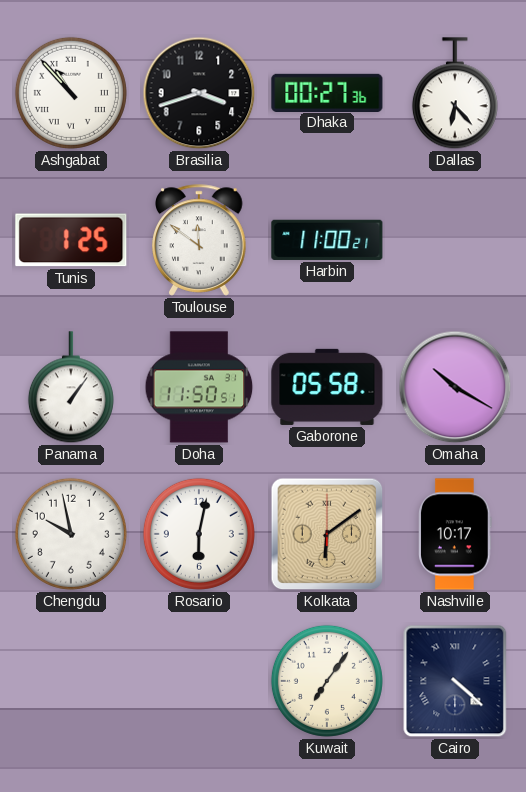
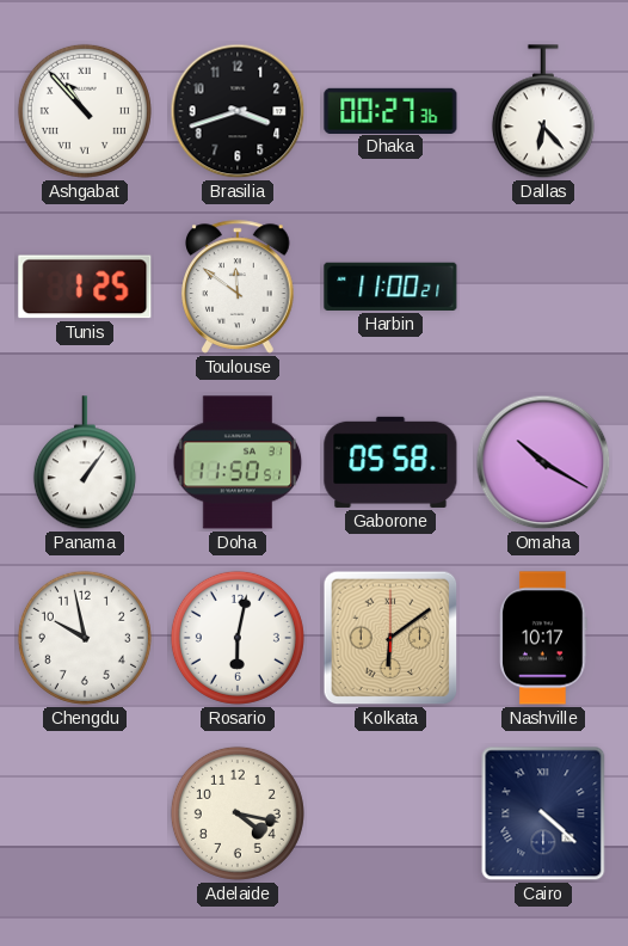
Adelaide: none -> 4:17
Kuwait: 7:06 -> none
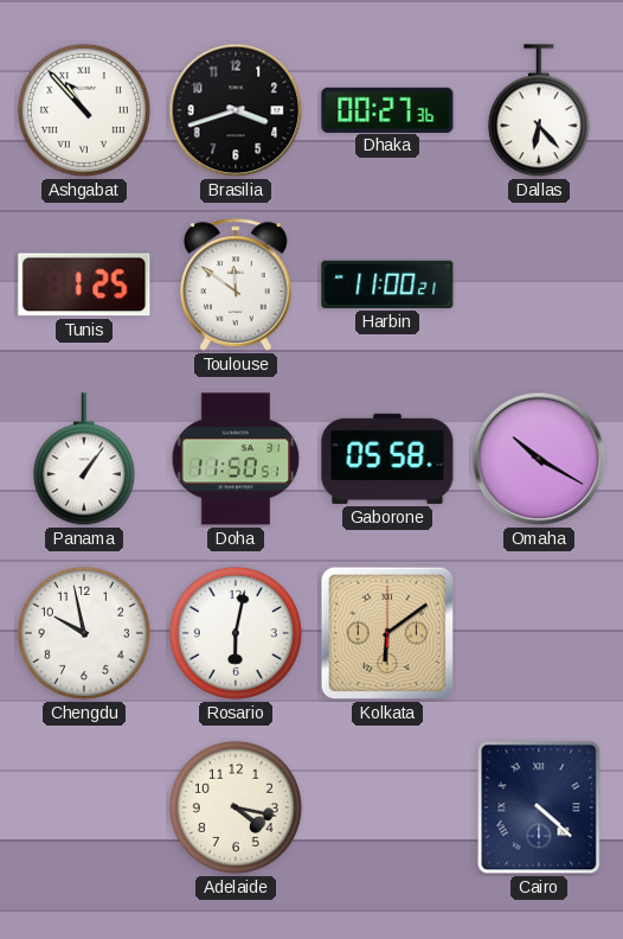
Nashville: 10:17 -> none
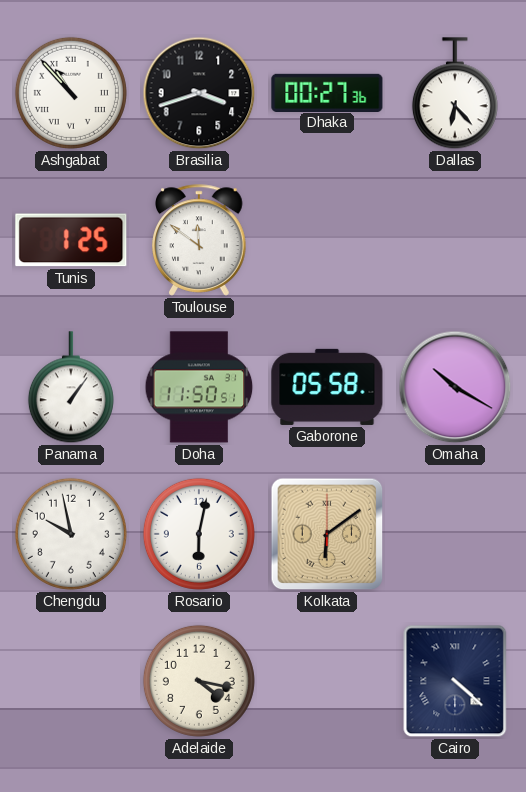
Harbin: 11:00 -> none
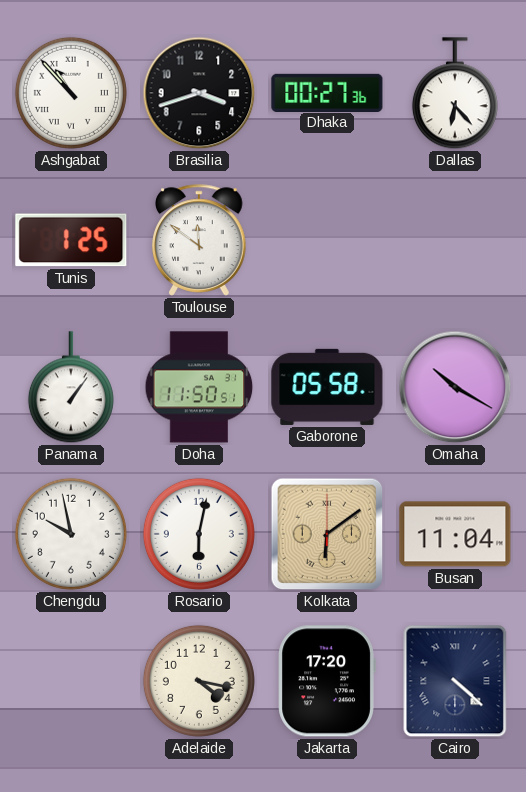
Busan: none -> 11:04
Jakarta: none -> 17:20
